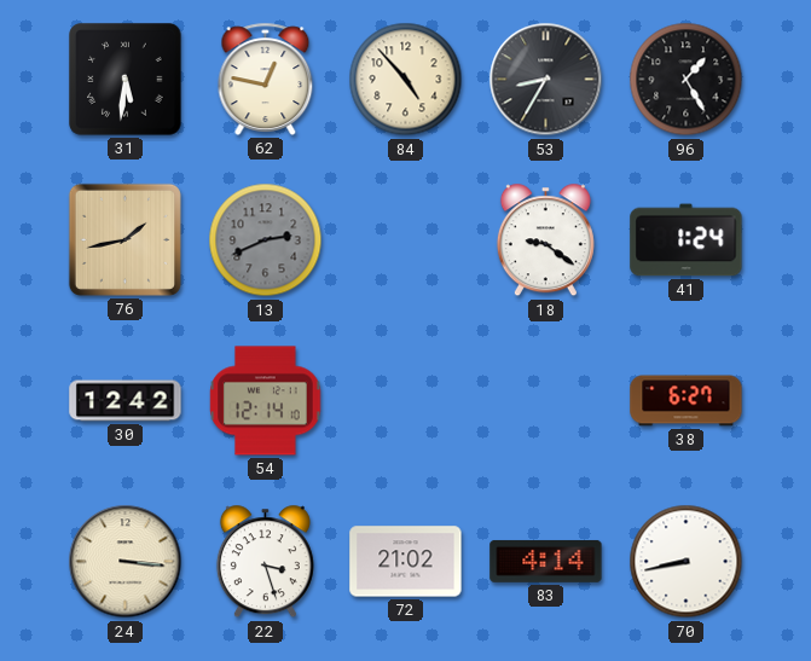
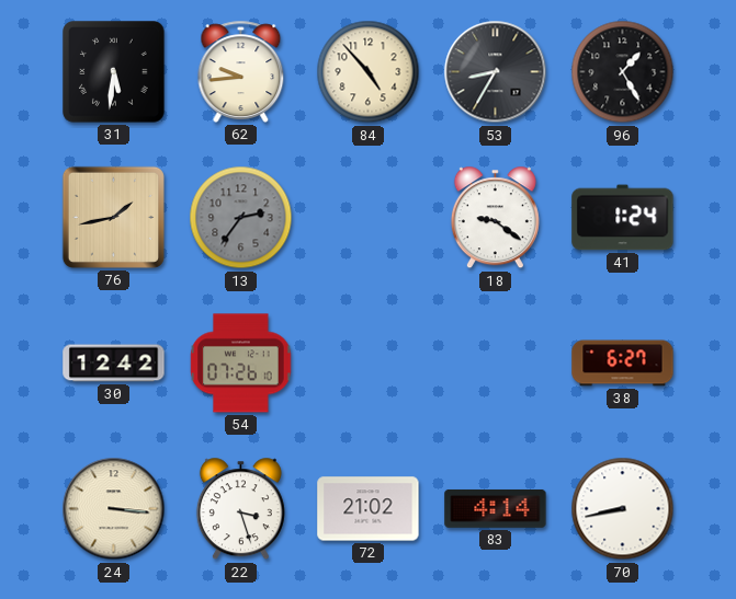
62: 12:47 -> 9:44
13: 2:41 -> 2:36
54: 12:14 -> 07:26
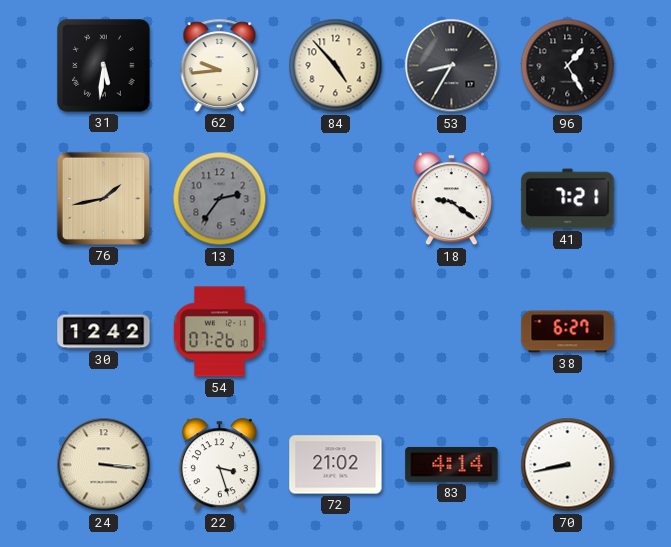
41: 1:24 -> 7:21
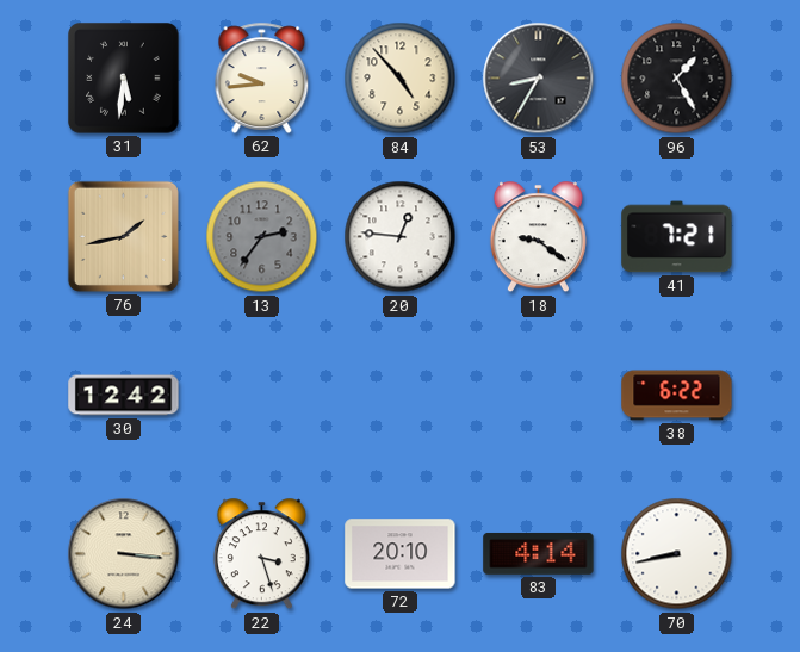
20: none -> 12:46
54: 07:26 -> none
38: 6:27 -> 6:22
72: 21:02 -> 20:10
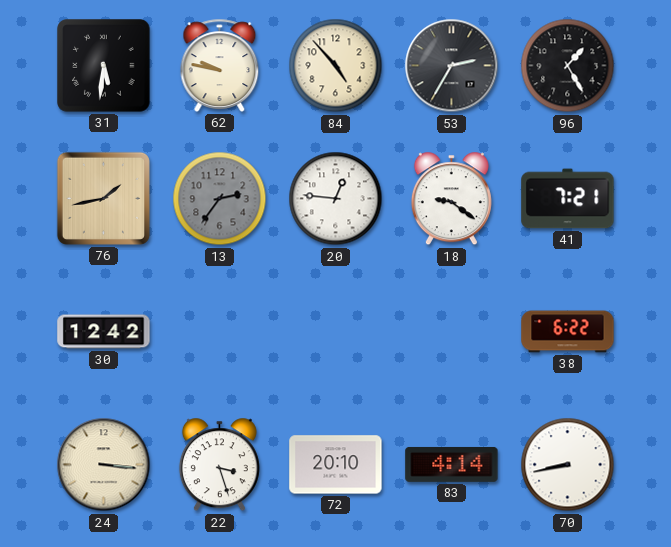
62: 9:44 -> 9:47
53: 8:35 -> 2:35
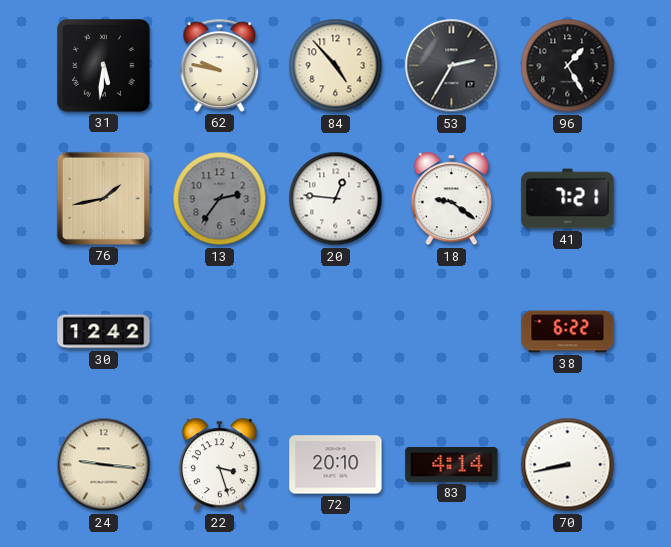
24: 3:16 -> 9:16
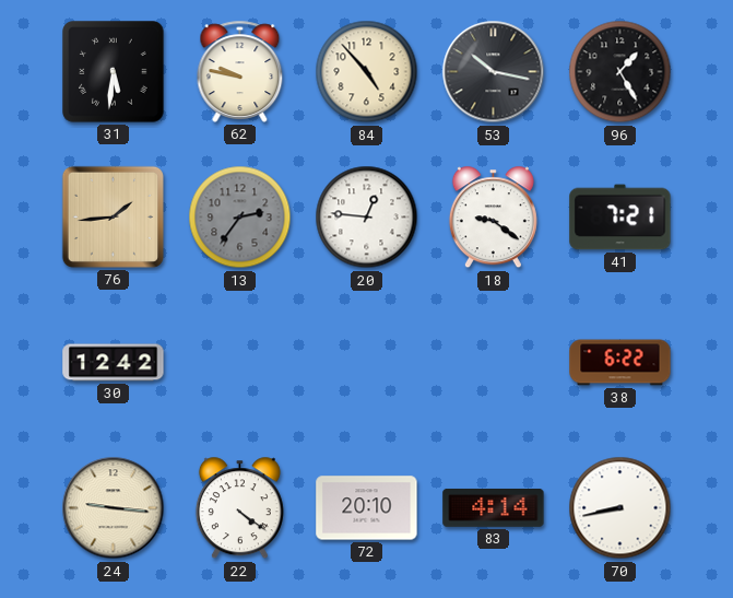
53: 2:35 -> 10:17
76: 1:43 -> 1:44
22: 3:27 -> 4:21
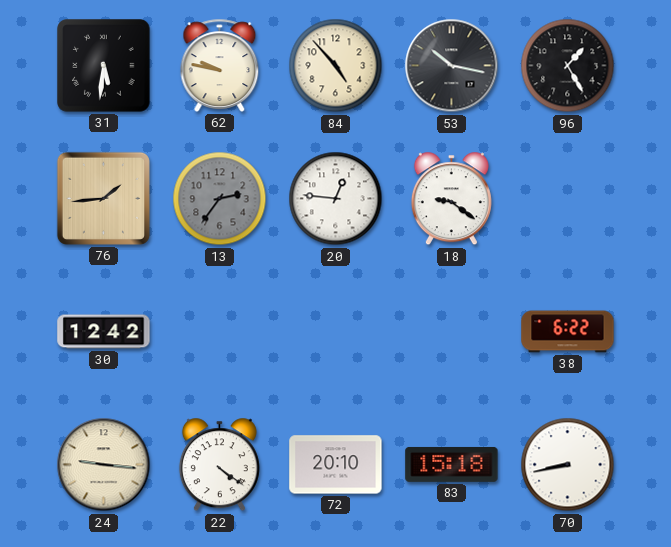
41: 7:21 -> none
83: 4:14 -> 15:18
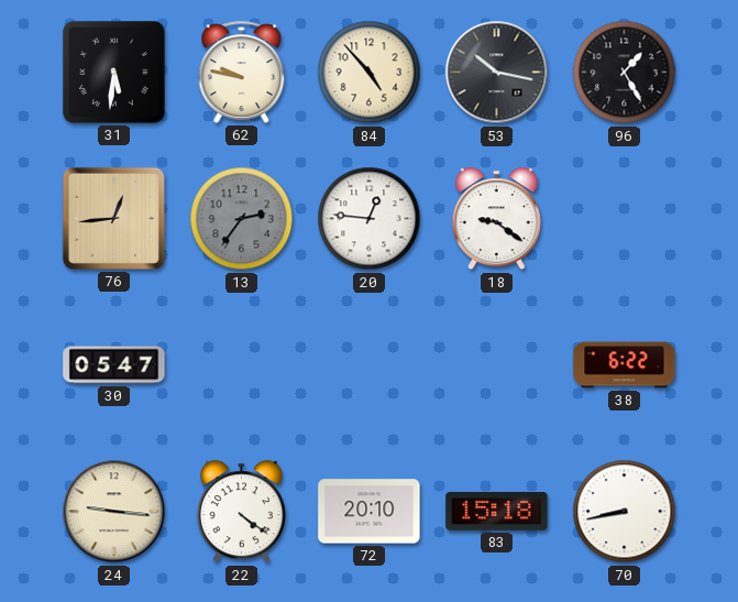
76: 1:44 -> 12:44
30: 12:42 -> 05:47
